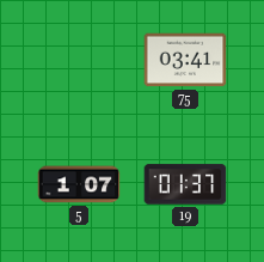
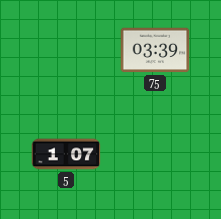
75: 03:41 -> 03:39
19: 01:37 -> none
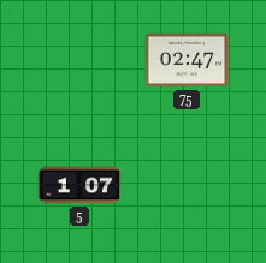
75: 03:39 -> 02:47
